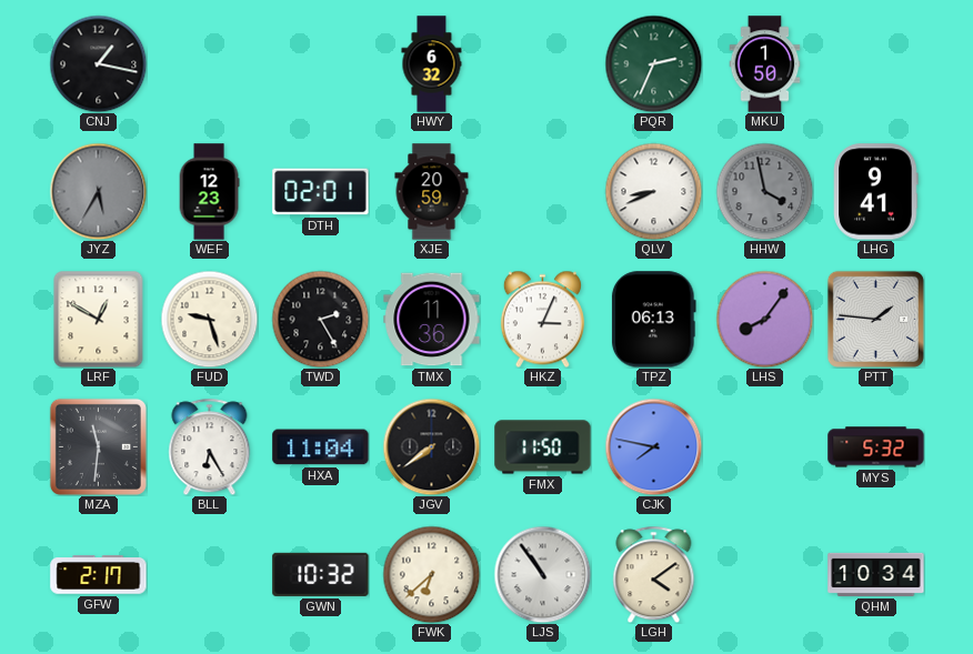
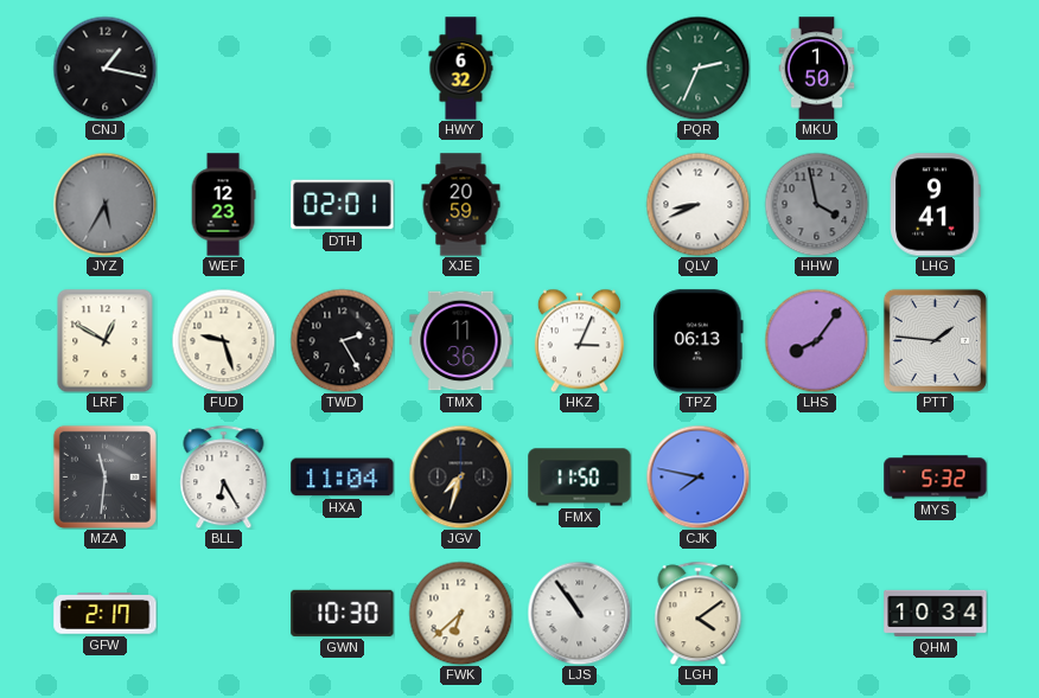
JGV: 7:39 -> 7:33
GWN: 10:32 -> 10:30
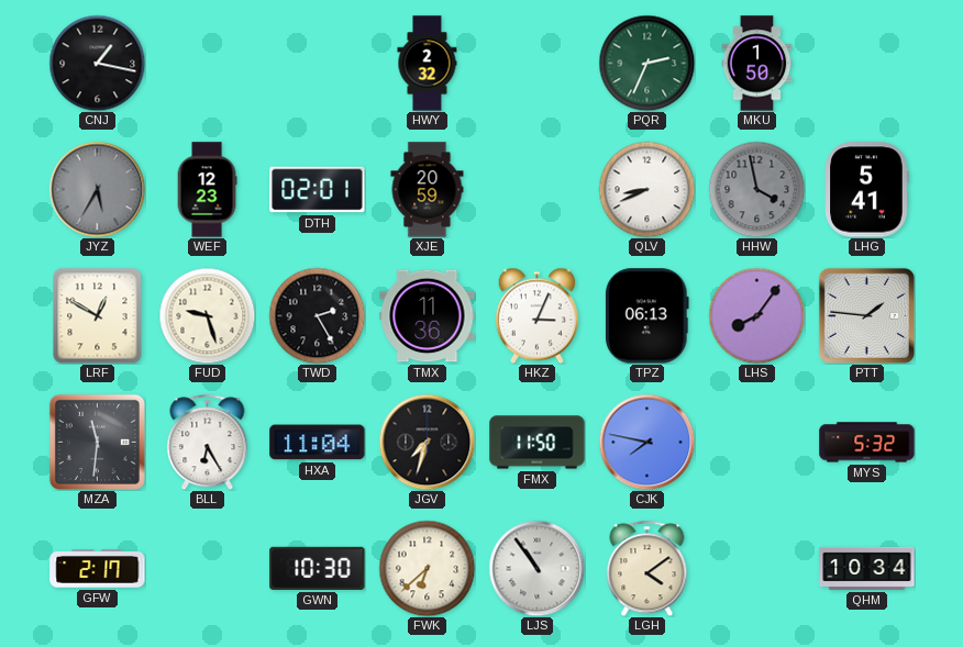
HWY: 6:32 -> 2:32
LHG: 9:41 -> 5:41
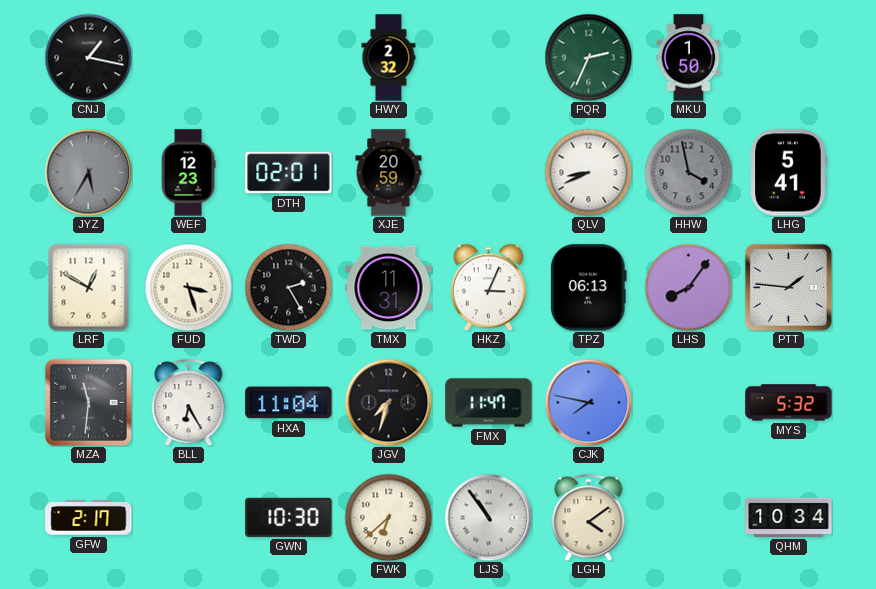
FUD: 9:27 -> 3:27
TMX: 11:36 -> 11:31
FMX: 11:50 -> 11:47
